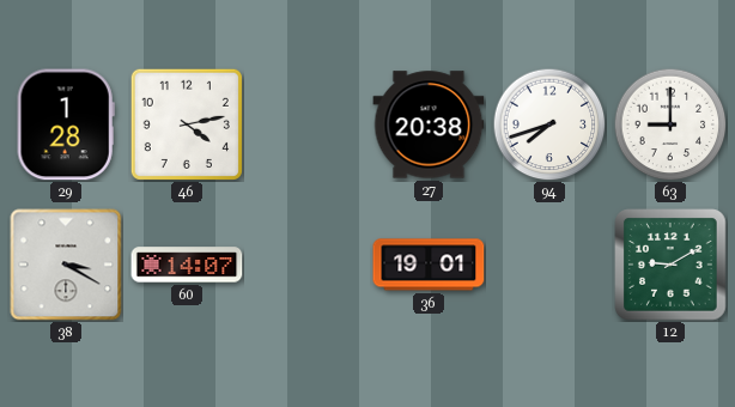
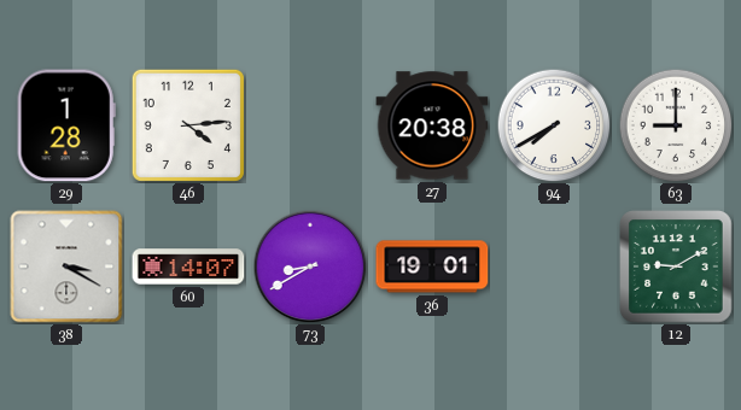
46: 4:13 -> 4:14
94: 7:42 -> 7:40
73: none -> 8:40
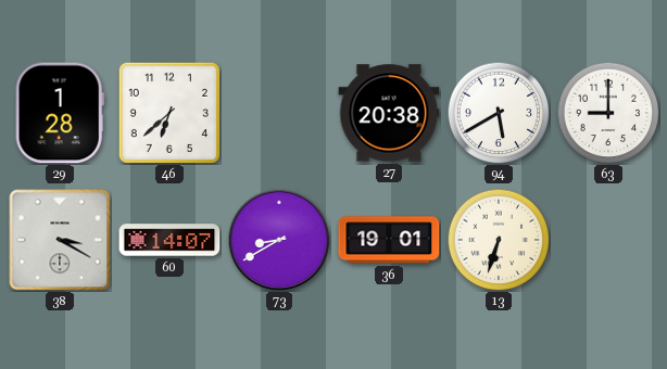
46: 4:14 -> 6:38
94: 7:40 -> 5:40
13: none -> 6:33
12: 9:10 -> none
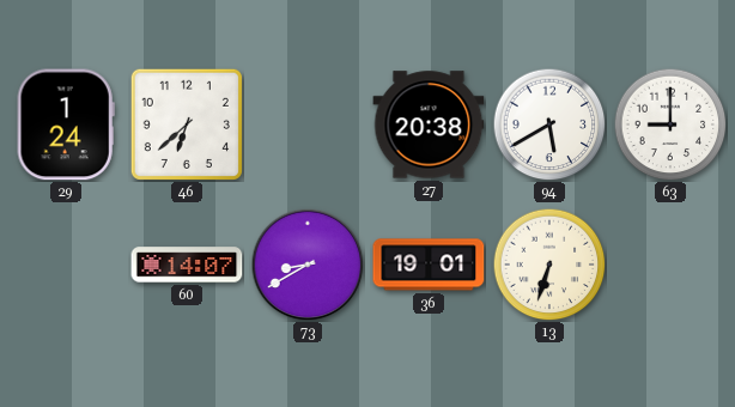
29: 1:28 -> 1:24
38: 3:20 -> none
